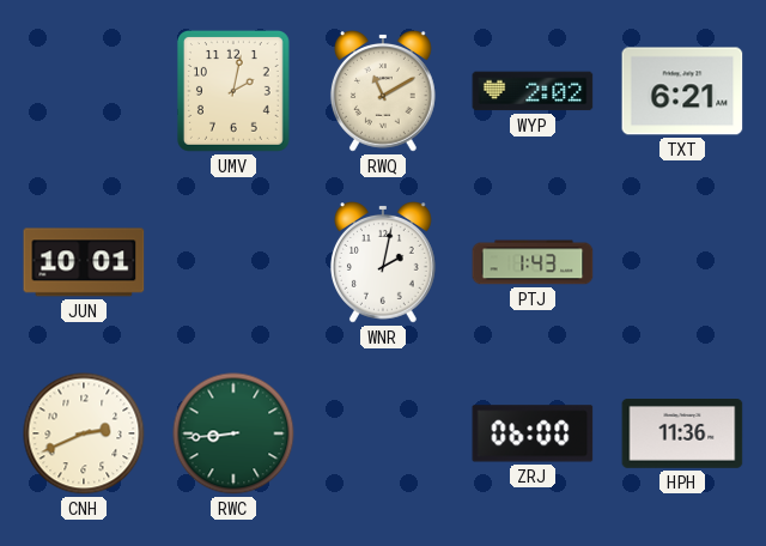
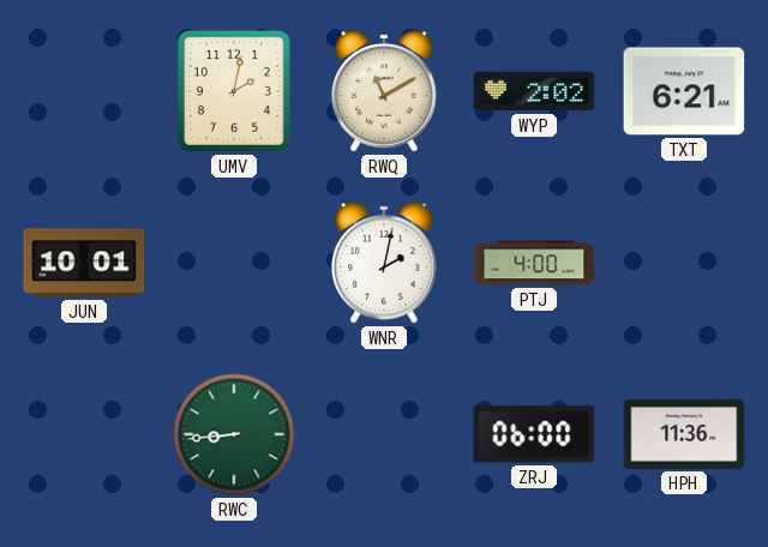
PTJ: 1:43 -> 4:00
CNH: 2:41 -> none
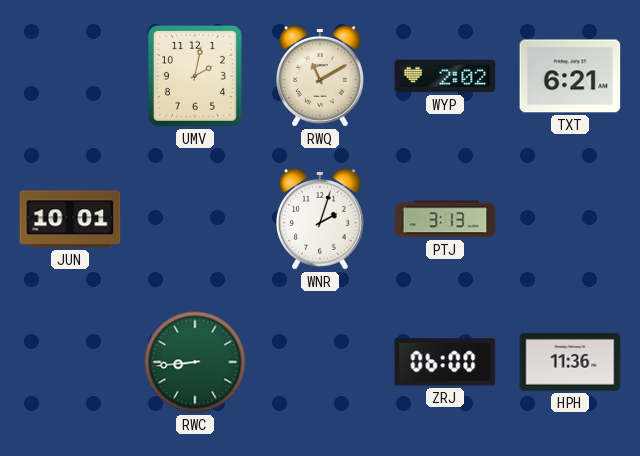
WNR: 2:02 -> 2:03
PTJ: 4:00 -> 3:13
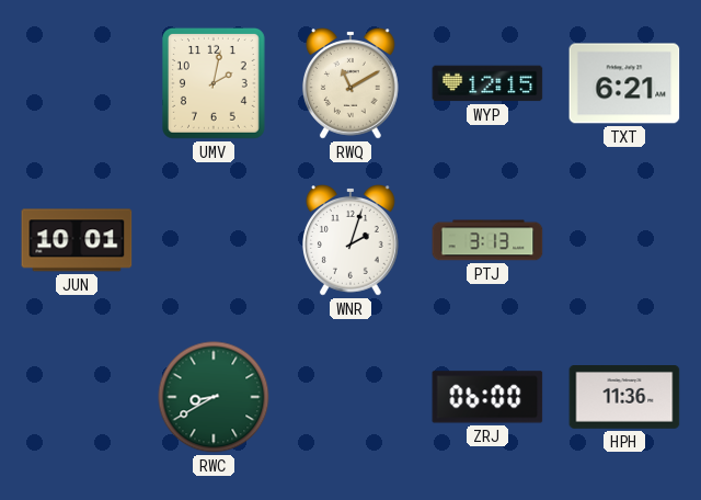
WYP: 2:02 -> 12:15
RWC: 8:44 -> 8:40
